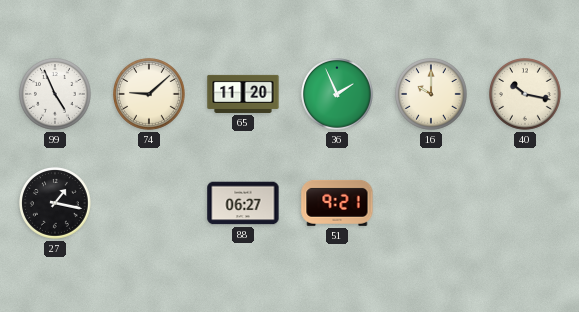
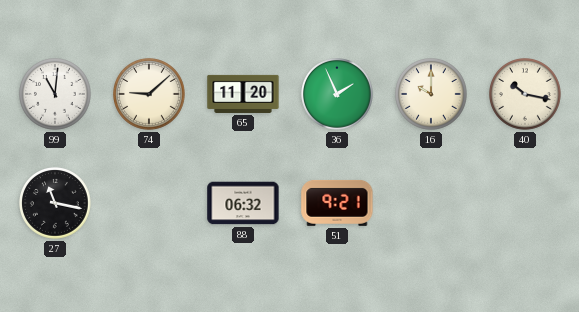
99: 4:56 -> 11:01
27: 1:17 -> 11:17
88: 06:27 -> 06:32
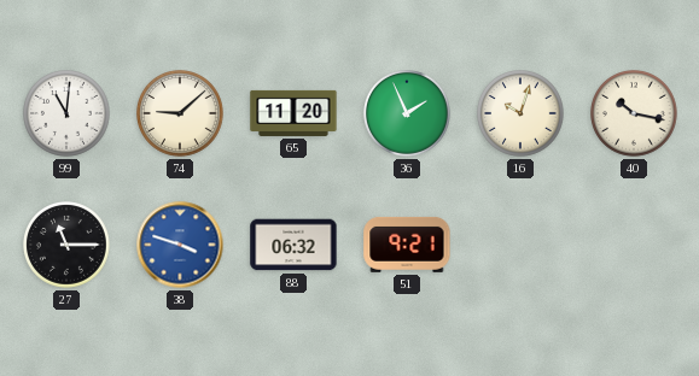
16: 10:00 -> 10:03
27: 11:17 -> 11:15
38: none -> 3:48
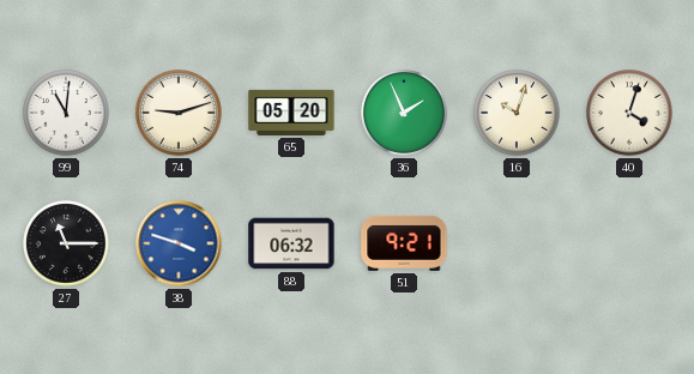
74: 9:08 -> 9:12
65: 11:20 -> 05:20
40: 10:17 -> 4:03
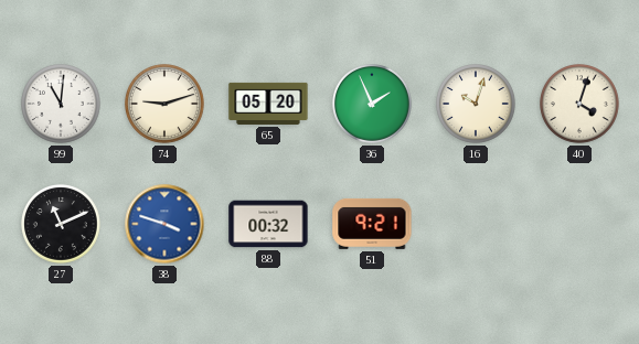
27: 11:15 -> 11:11
88: 06:32 -> 00:32
